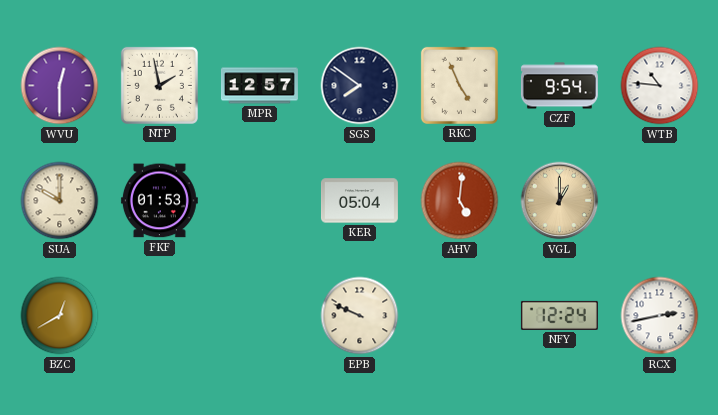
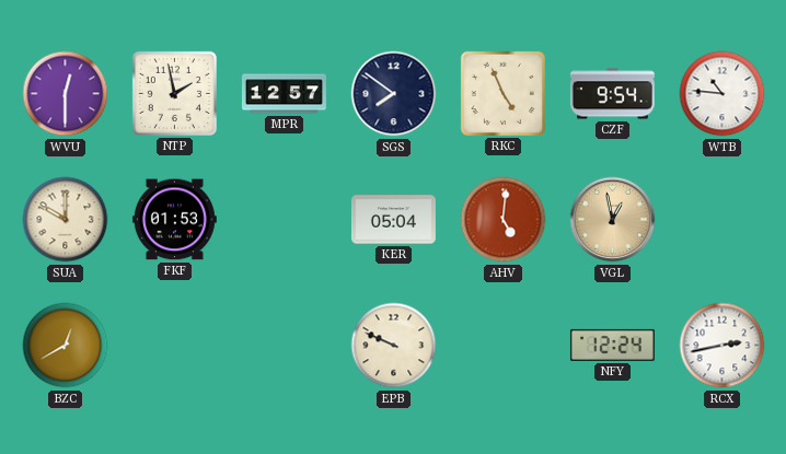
VGL: 1:00 -> 12:58
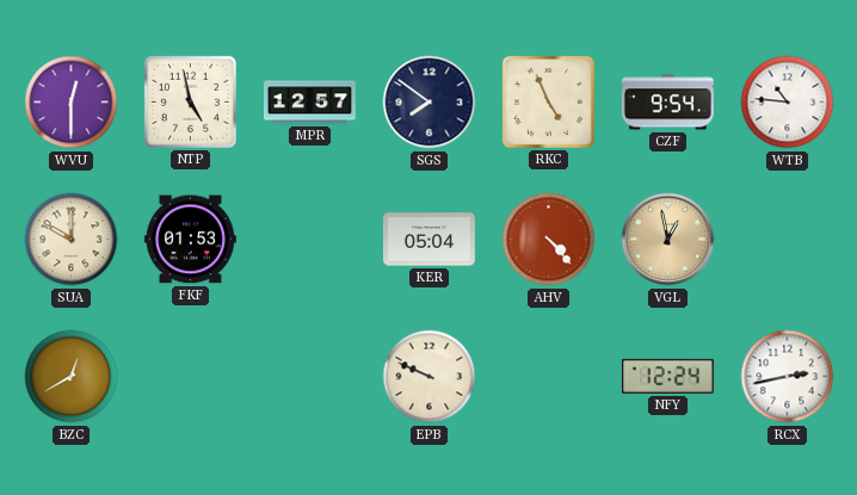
NTP: 1:58 -> 4:58
AHV: 5:01 -> 4:23
